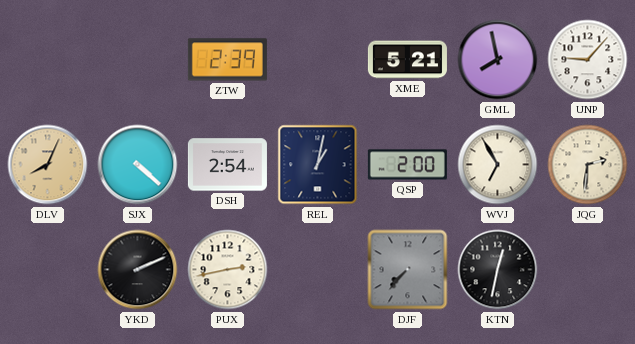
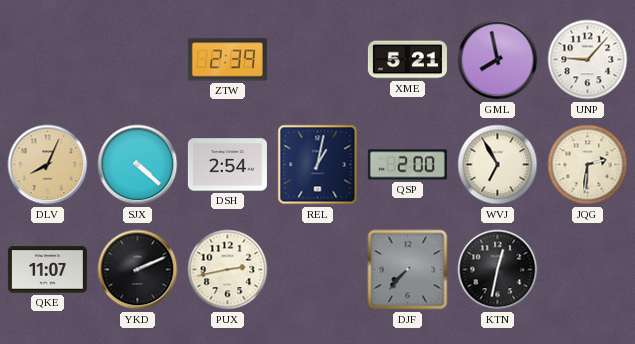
QKE: none -> 11:07
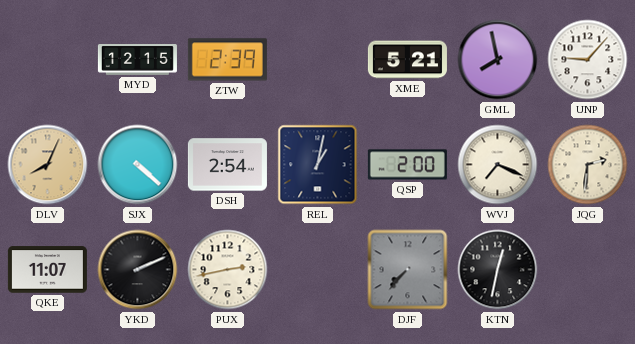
MYD: none -> 12:15
WVJ: 6:55 -> 7:19
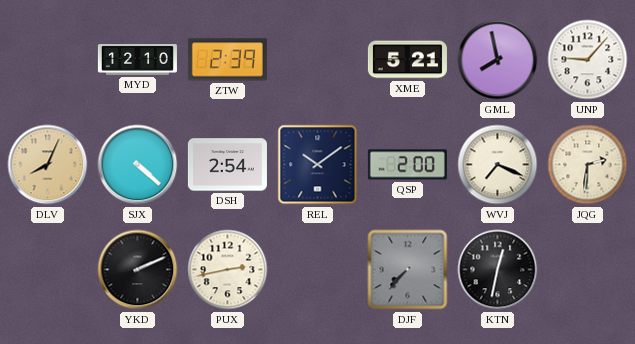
MYD: 12:15 -> 12:10
REL: 1:02 -> 10:09
QKE: 11:07 -> none
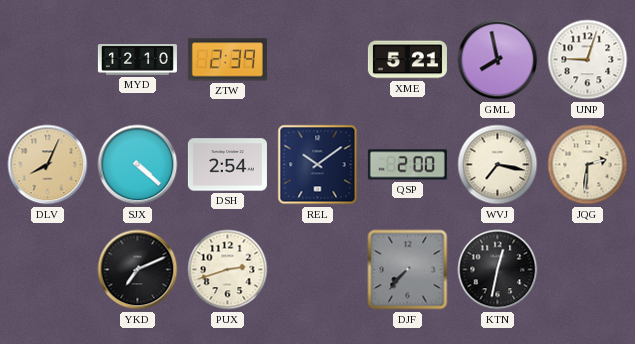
UNP: 9:07 -> 9:03
WVJ: 7:19 -> 7:17
YKD: 2:11 -> 7:11
PUX: 2:43 -> 2:42
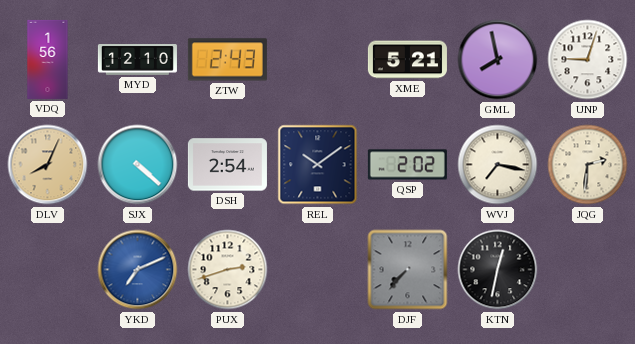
VDQ: none -> 1:56
ZTW: 2:39 -> 2:43
QSP: 2:00 -> 2:02
YKD dial: black -> blue
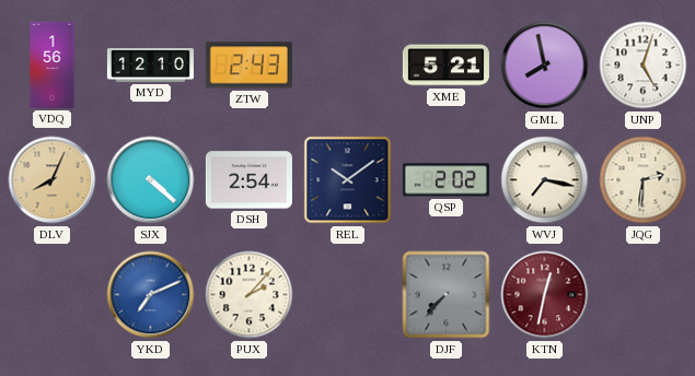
UNP: 9:03 -> 5:03
PUX: 2:42 -> 2:07
KTN dial: black -> burgundy
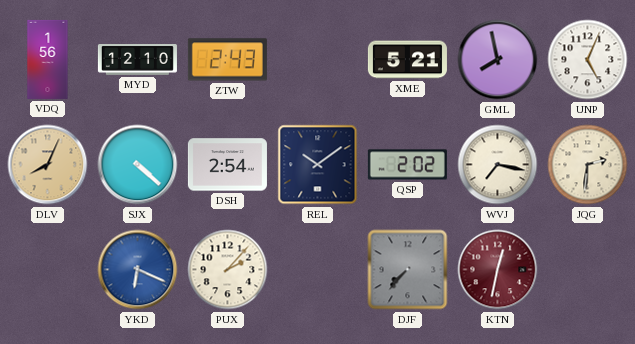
UNP: 5:03 -> 5:04
YKD: 7:11 -> 6:19
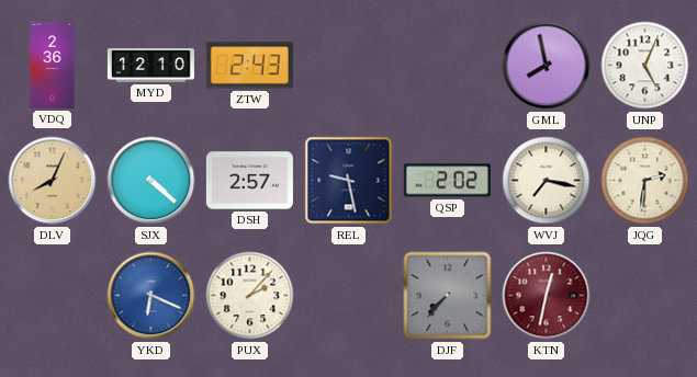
VDQ: 1:56 -> 2:36
XME: 5:21 -> none
DSH: 2:54 -> 2:57
REL: 10:09 -> 9:28
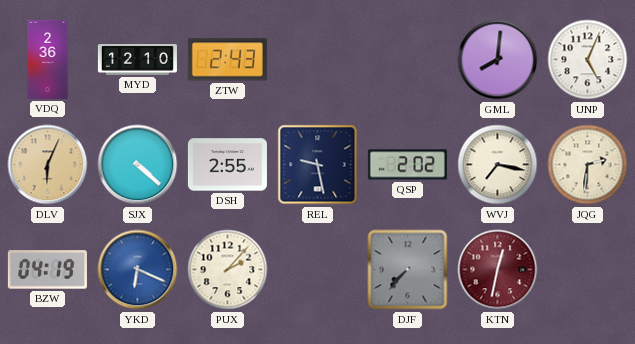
GML: 7:58 -> 8:01
DLV: 8:04 -> 6:04
DSH: 2:57 -> 2:55
BZW: none -> 04:19
